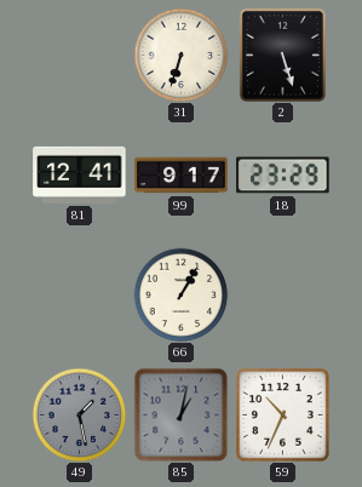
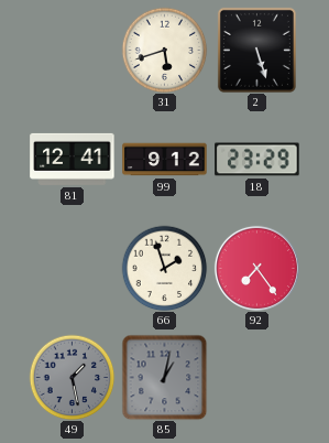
31: 6:33 -> 5:42
99: 9:17 -> 9:12
66: 1:05 -> 1:57
92: none -> 7:24
59: 10:34 -> none
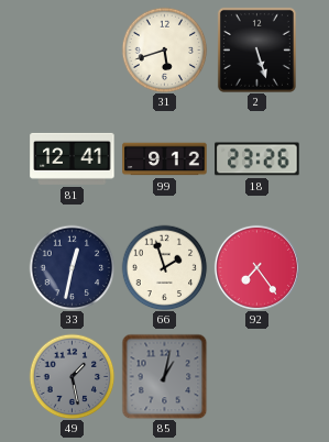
18: 23:29 -> 23:26
33: none -> 12:32
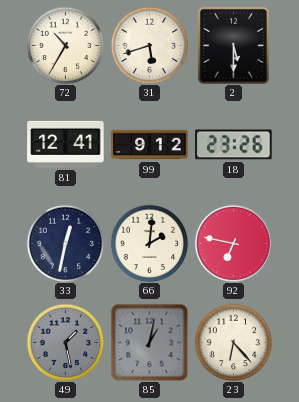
72: none -> 10:35
2: 5:27 -> 5:30
66: 1:57 -> 2:01
92: 7:24 -> 6:47
23: none -> 6:23
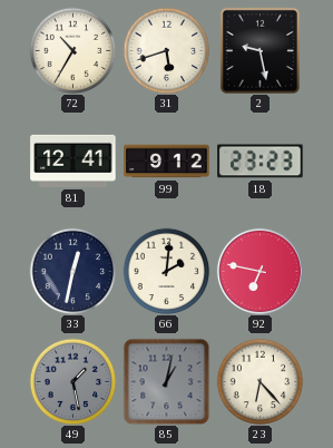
2: 5:30 -> 9:28
18: 23:26 -> 23:23
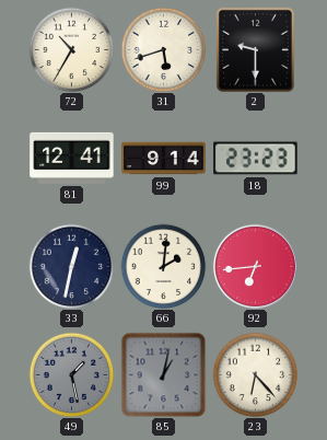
2: 9:28 -> 9:30
99: 9:12 -> 9:14
92: 6:47 -> 6:44
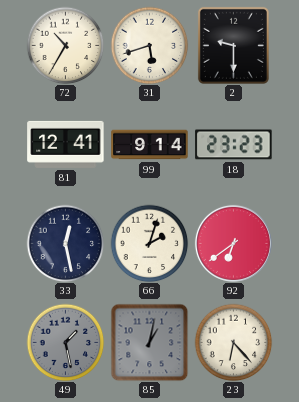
33: 12:32 -> 12:28
66: 2:01 -> 2:03
92: 6:44 -> 6:39
